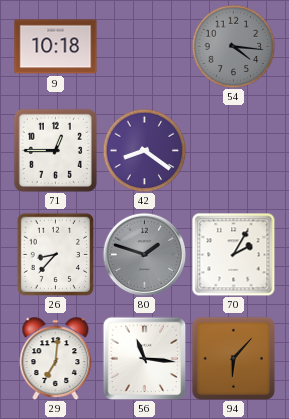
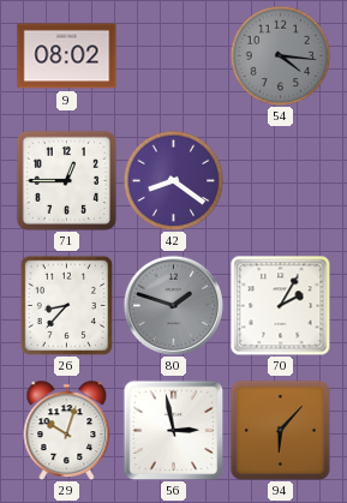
9: 10:18 -> 08:02
29: 7:01 -> 10:03
56: 11:16 -> 2:58
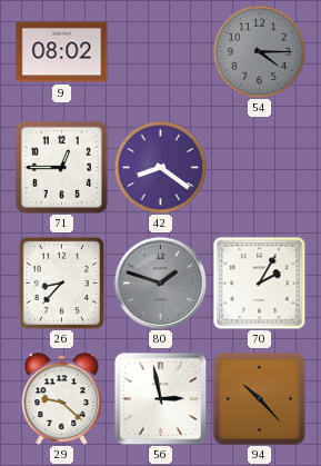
54: 4:16 -> 4:15
29: 10:03 -> 9:22
94: 6:07 -> 10:23
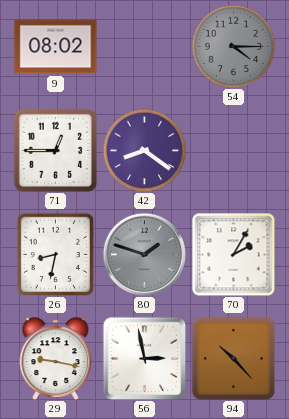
26: 8:37 -> 8:32
29: 9:22 -> 9:17
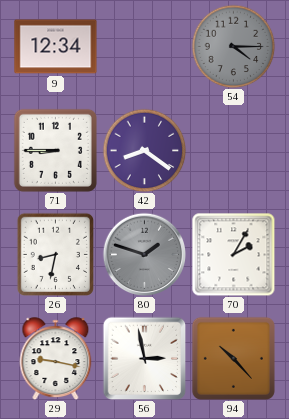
9: 08:02 -> 12:34
71: 12:45 -> 8:45
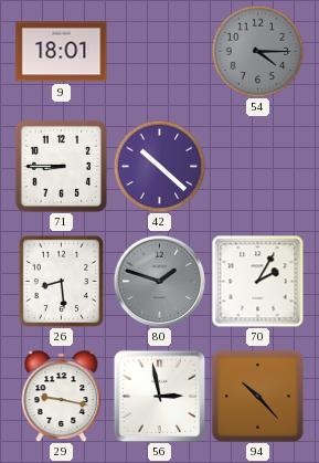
9: 12:34 -> 18:01
42: 8:21 -> 10:22
26: 8:32 -> 8:29
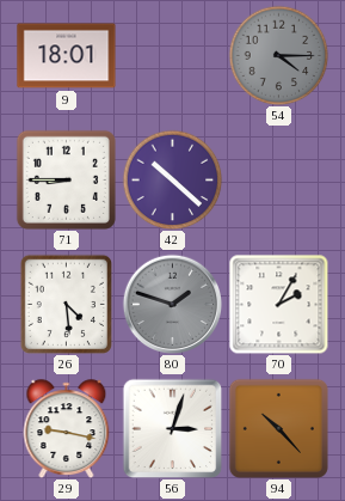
26: 8:29 -> 4:29
56: 2:58 -> 3:03
